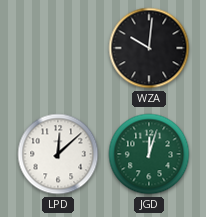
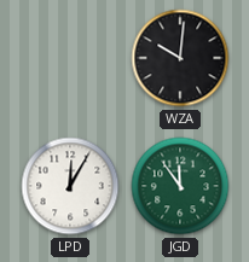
LPD: 12:08 -> 12:05
JGD: 12:03 -> 11:54
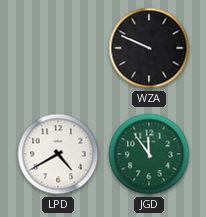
WZA: 10:01 -> 9:49
LPD: 12:05 -> 4:40
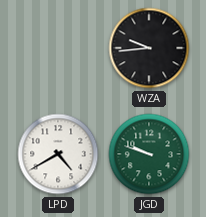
WZA: 9:49 -> 9:44
JGD: 11:54 -> 9:48
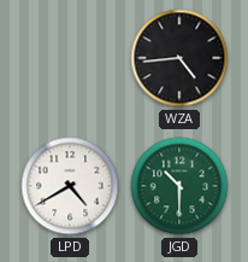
WZA: 9:44 -> 4:44
JGD: 9:48 -> 10:30
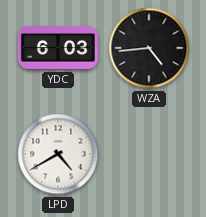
YDC: none -> 6:03
JGD: 10:30 -> none
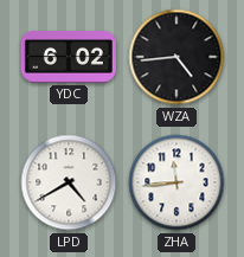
YDC: 6:03 -> 6:02
ZHA: none -> 11:44
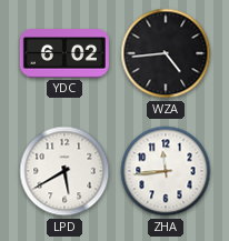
LPD: 4:40 -> 5:40
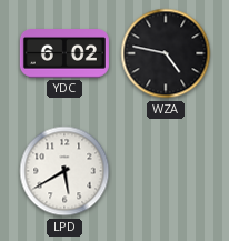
WZA: 4:44 -> 4:47
ZHA: 11:44 -> none
